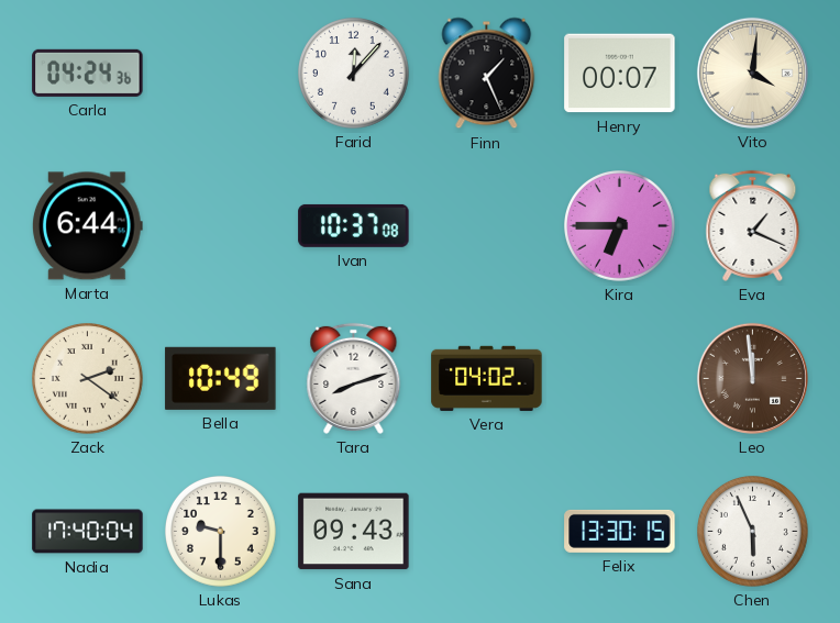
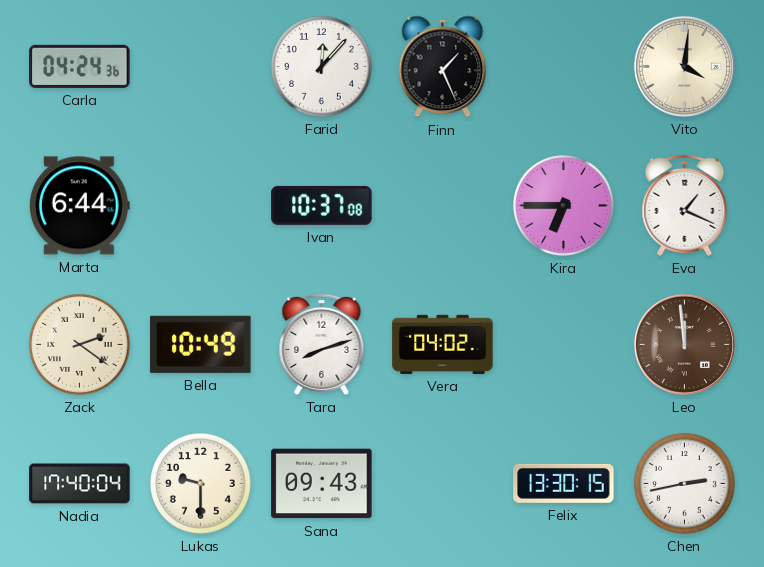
Henry: 00:07 -> none
Chen: 5:56 -> 2:43
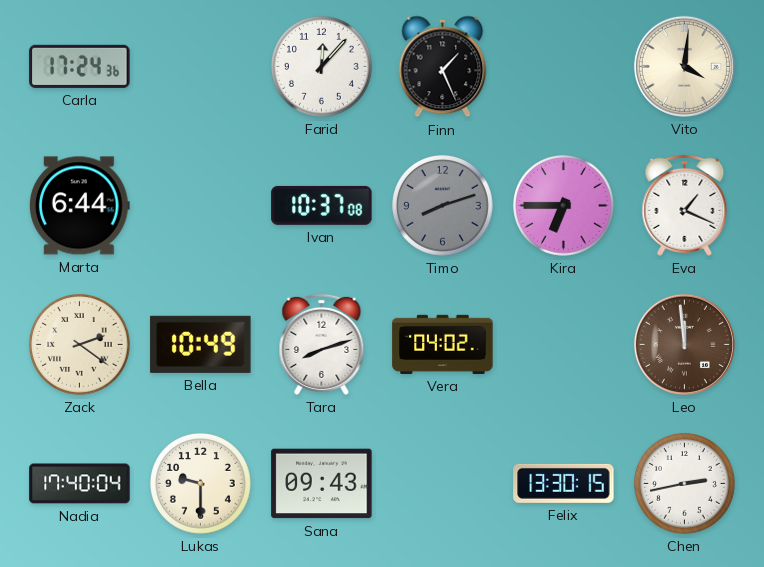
Carla: 04:24 -> 17:24
Timo: none -> 8:12
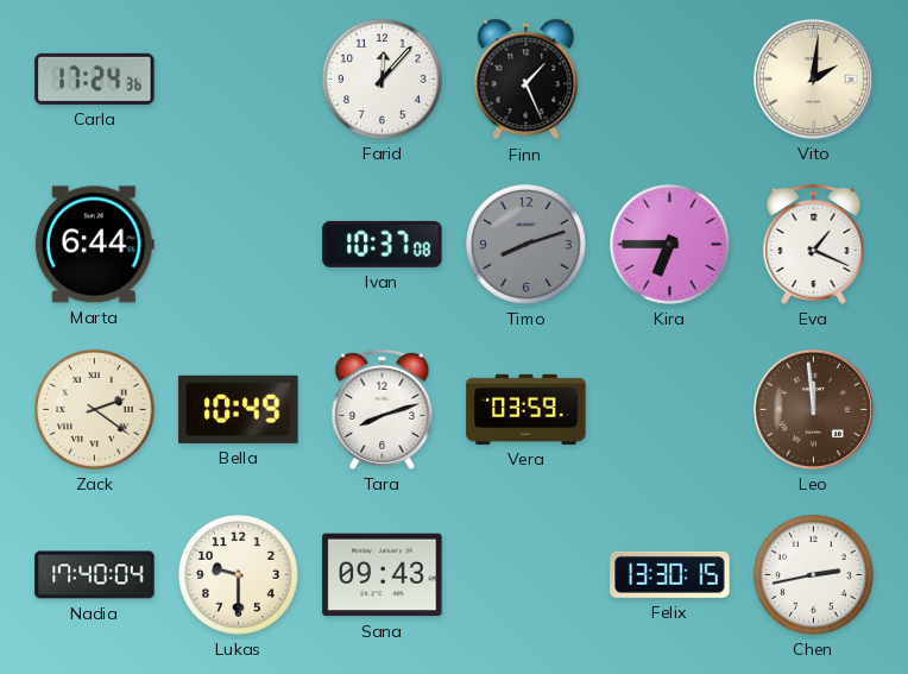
Vito: 4:01 -> 2:01
Vera: 04:02 -> 03:59
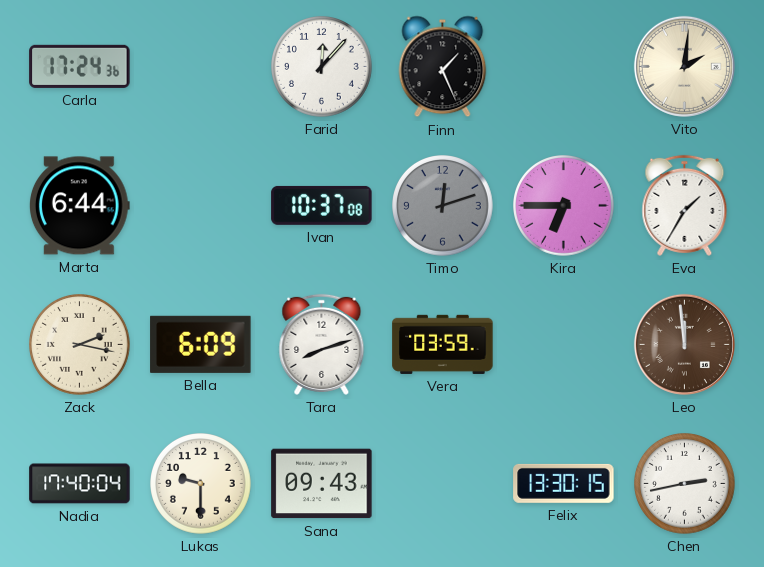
Timo: 8:12 -> 12:12
Eva: 1:19 -> 1:35
Zack: 2:21 -> 2:17
Bella: 10:49 -> 6:09
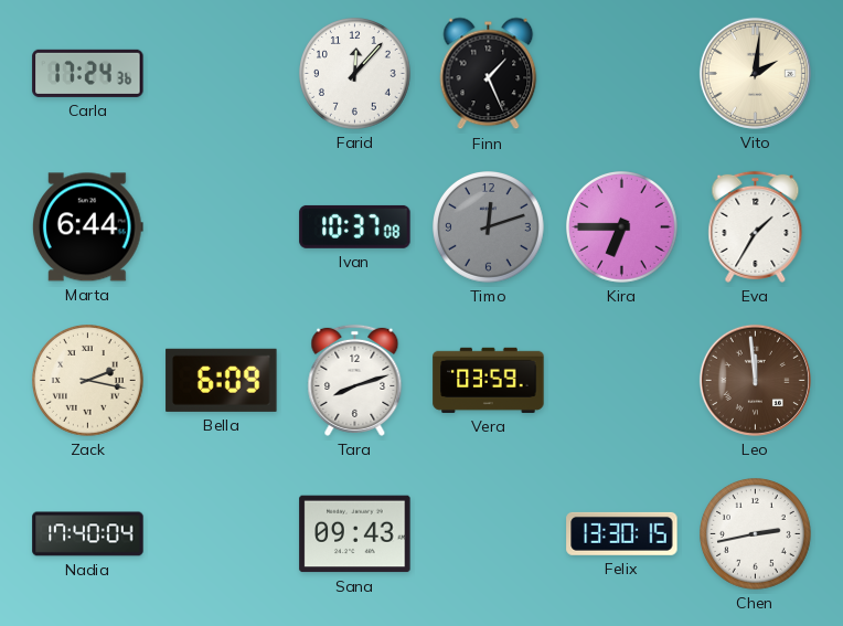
Lukas: 9:30 -> none
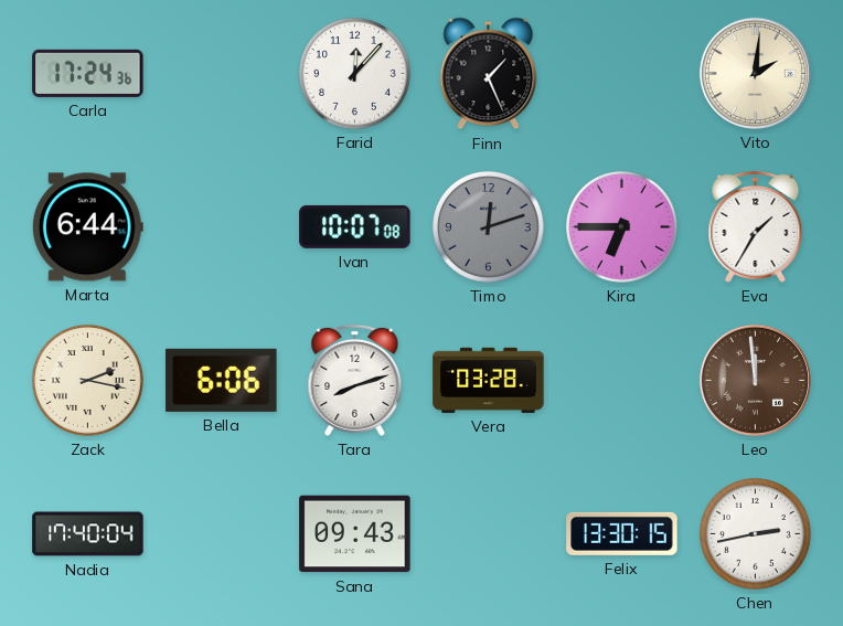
Ivan: 10:37 -> 10:07
Bella: 6:09 -> 6:06
Vera: 03:59 -> 03:28
